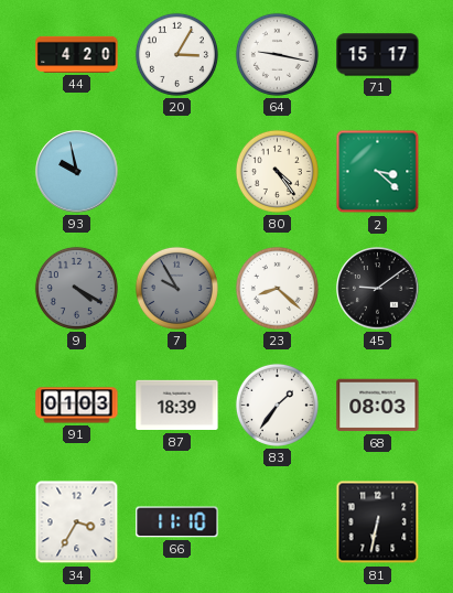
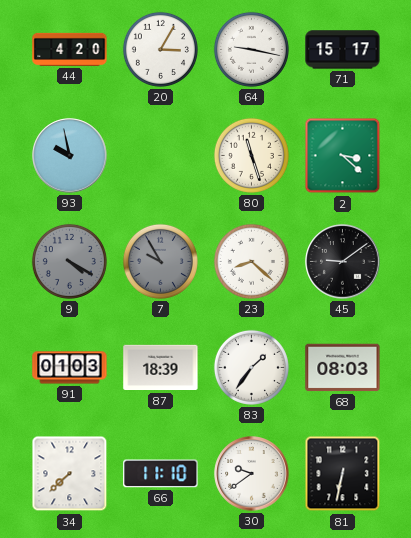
80: 4:24 -> 11:27
34: 3:35 -> 7:38
30: none -> 9:39
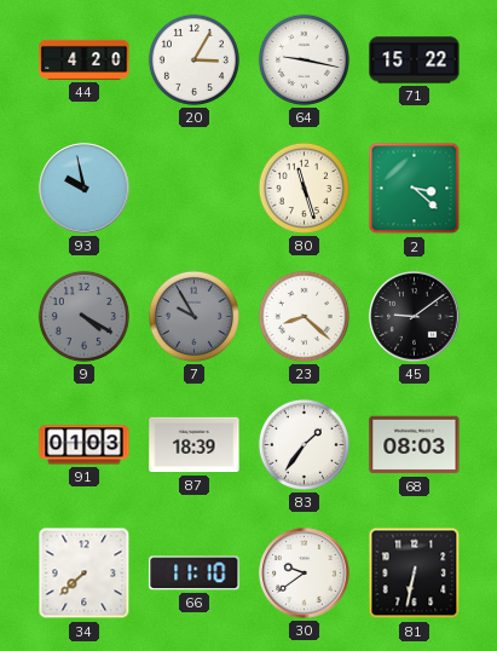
71: 15:17 -> 15:22
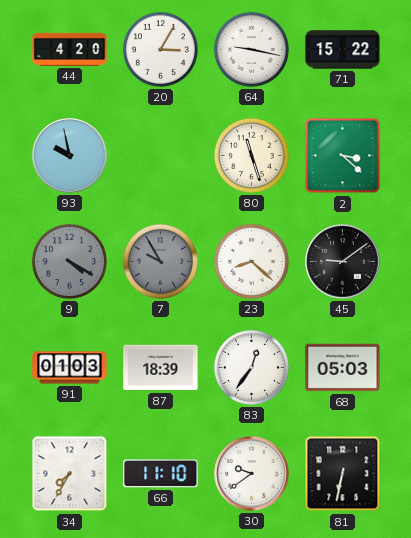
83: 1:36 -> 12:36
68: 08:03 -> 05:03
34: 7:38 -> 7:35
